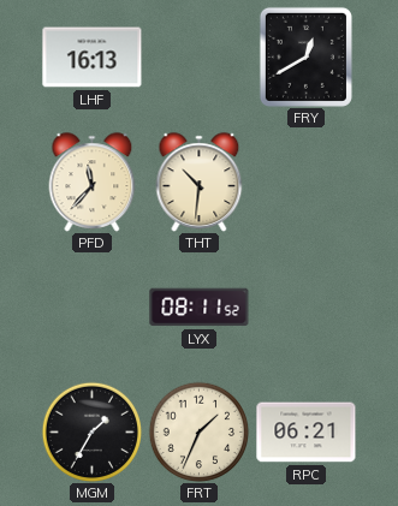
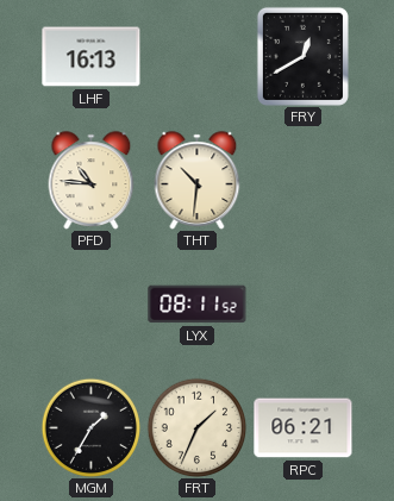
PFD: 11:37 -> 10:46
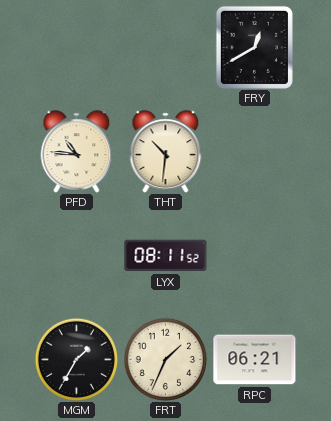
LHF: 16:13 -> none
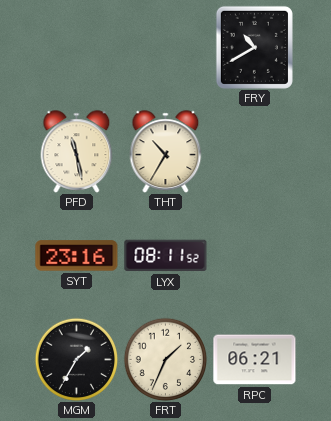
FRY: 12:40 -> 10:40
PFD: 10:46 -> 11:28
THT: 10:31 -> 10:35
SYT: none -> 23:16
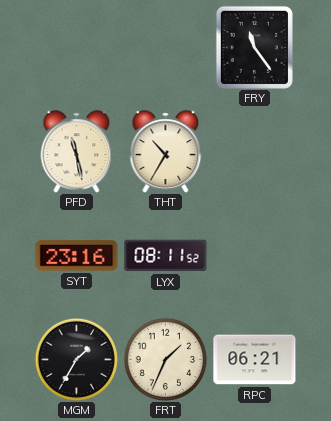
FRY: 10:40 -> 11:24
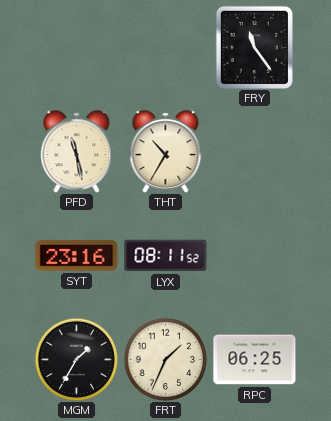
RPC: 06:21 -> 06:25
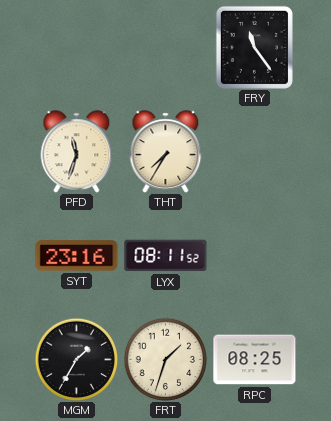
PFD: 11:28 -> 11:33
THT: 10:35 -> 7:35
FRT: 1:34 -> 1:33
RPC: 06:25 -> 08:25
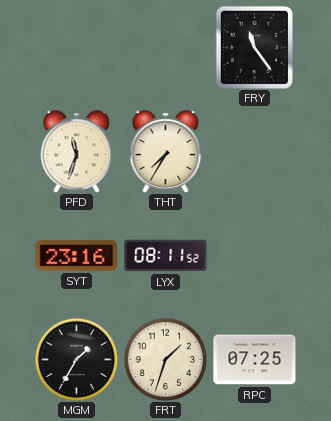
RPC: 08:25 -> 07:25
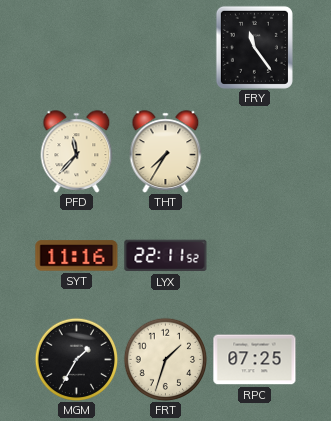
PFD: 11:33 -> 11:37
SYT: 23:16 -> 11:16
LYX: 08:11 -> 22:11
